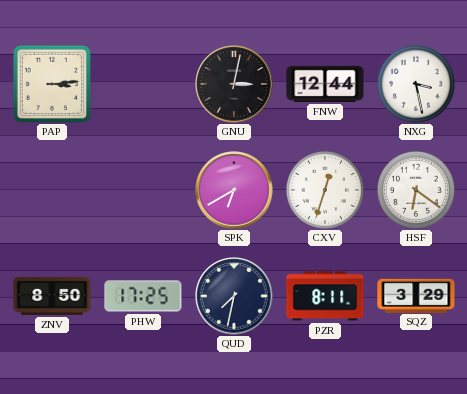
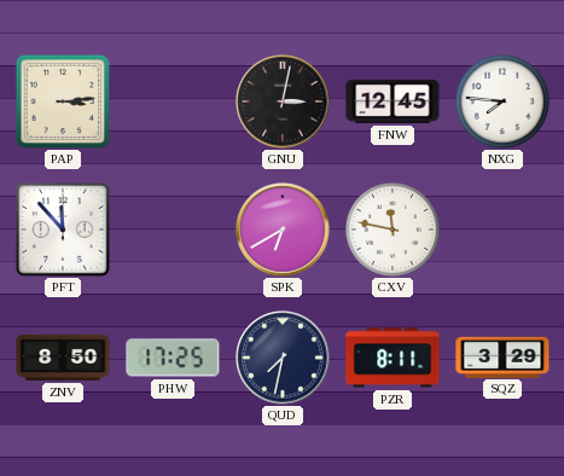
FNW: 12:44 -> 12:45
NXG: 3:28 -> 7:46
PFT: none -> 11:53
CXV: 12:33 -> 11:47
HSF: 6:21 -> none
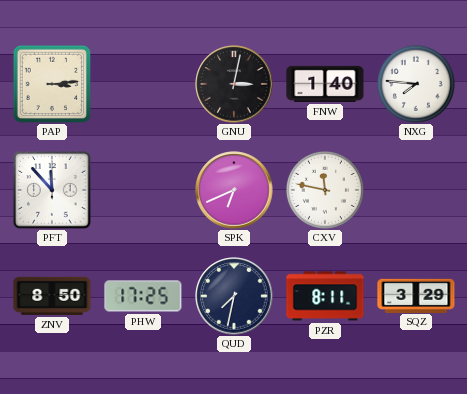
FNW: 12:45 -> 1:40
SPK: 6:40 -> 6:41
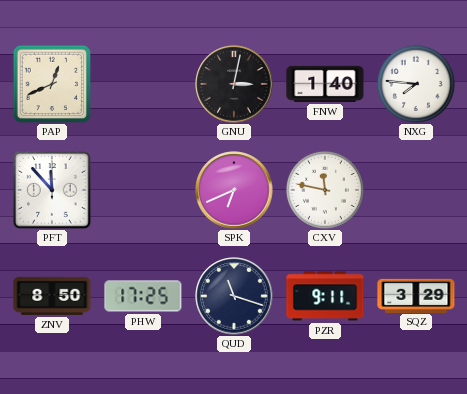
PAP: 3:14 -> 12:41
QUD: 7:32 -> 11:18
PZR: 8:11 -> 9:11
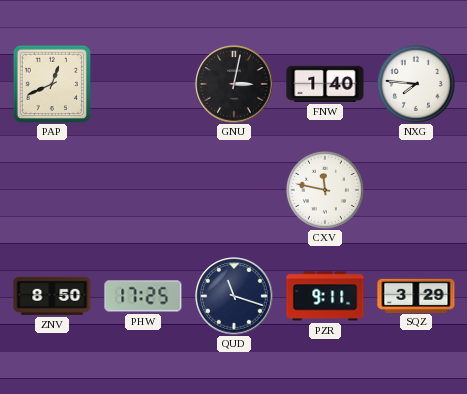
PFT: 11:53 -> none
SPK: 6:41 -> none
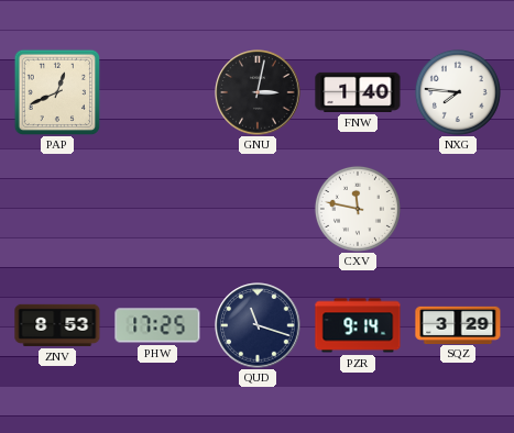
ZNV: 8:50 -> 8:53
PZR: 9:11 -> 9:14
